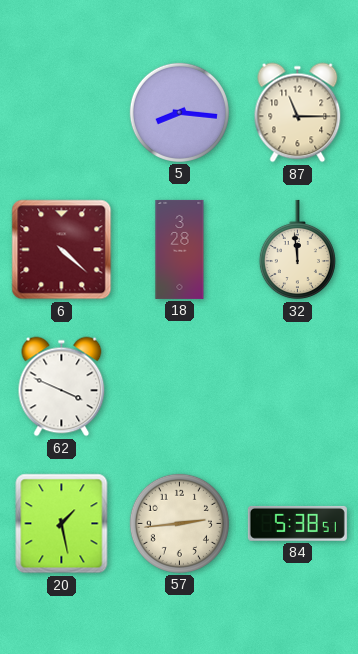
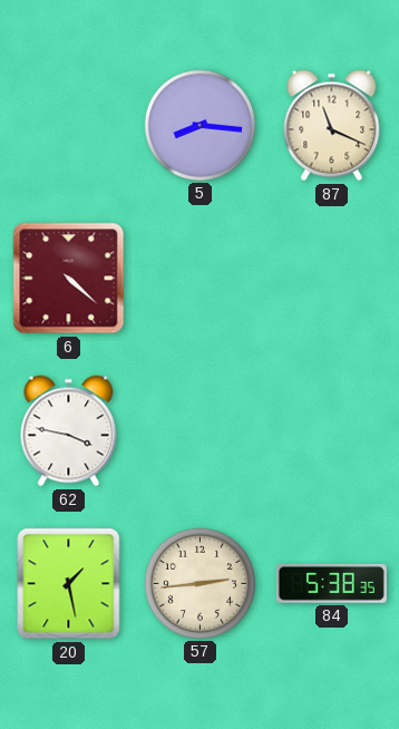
87: 11:15 -> 11:19
18: 3:28 -> none
32: 11:59 -> none
62: 3:49 -> 3:47
84: 5:38:51 -> 5:38:35
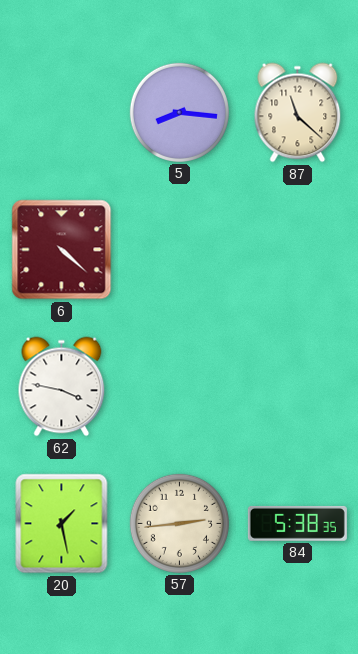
87: 11:19 -> 11:22
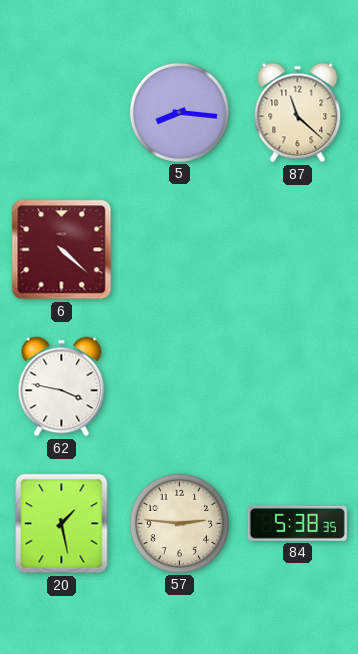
57: 2:44 -> 2:46
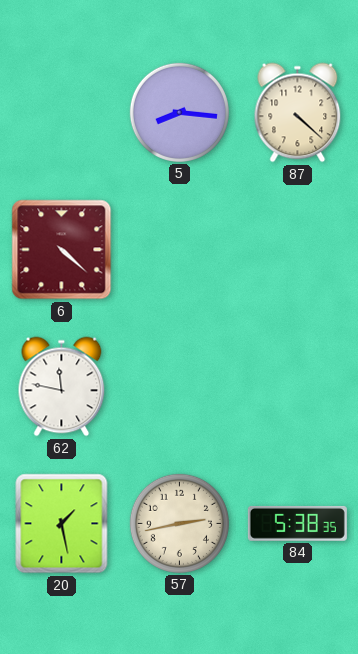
87: 11:22 -> 4:22
62: 3:47 -> 11:47
57: 2:46 -> 2:43
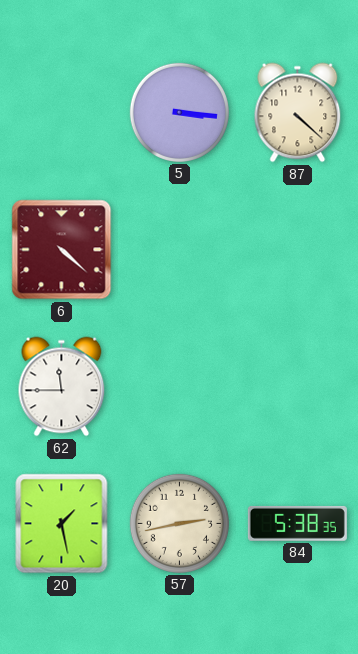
5: 8:16 -> 3:16
62: 11:47 -> 11:45
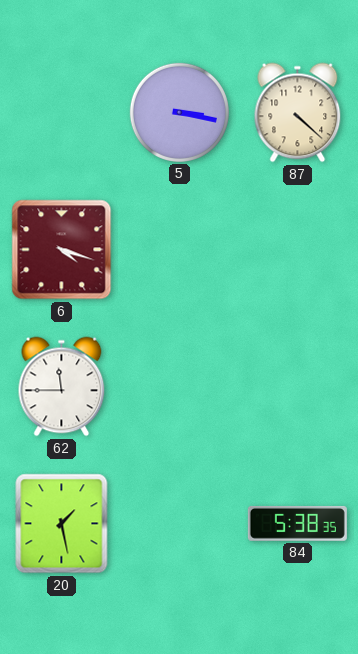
5: 3:16 -> 3:17
6: 4:22 -> 4:18
57: 2:43 -> none
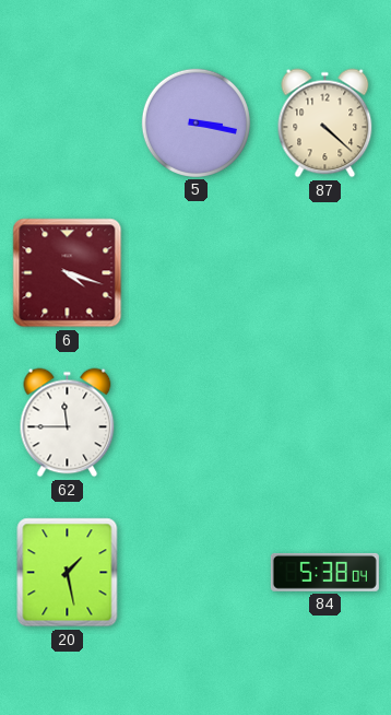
84: 5:38:35 -> 5:38:04
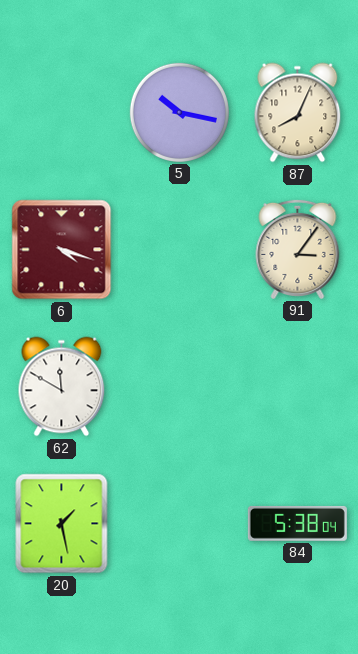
5: 3:17 -> 10:17
87: 4:22 -> 8:04
91: none -> 3:06
62: 11:45 -> 11:50
